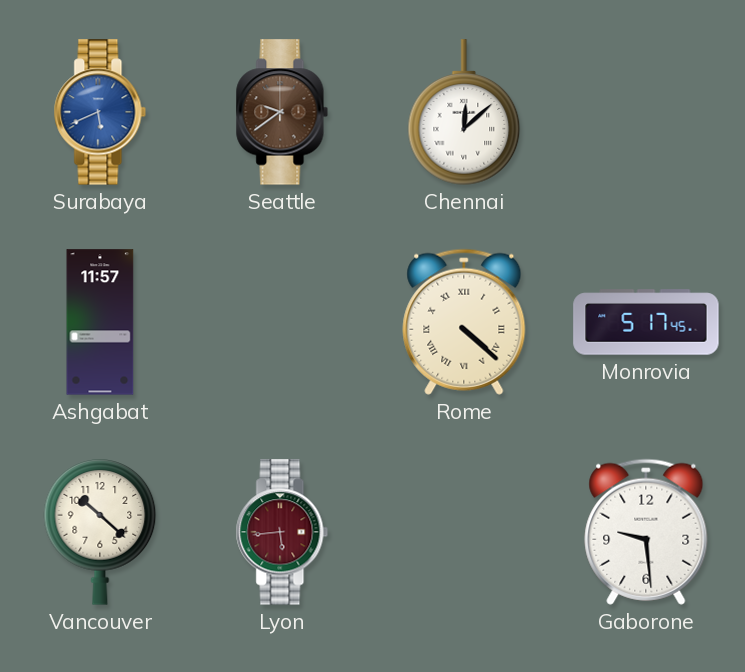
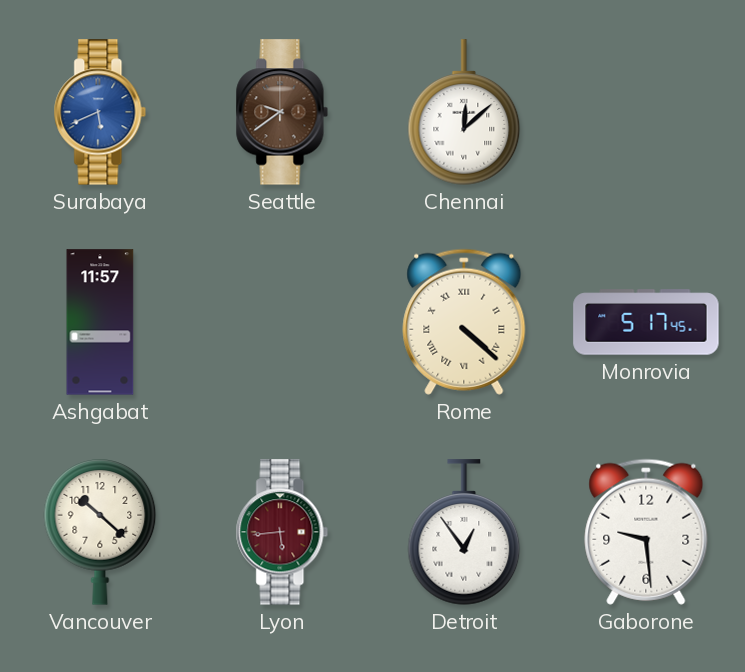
Detroit: none -> 12:54
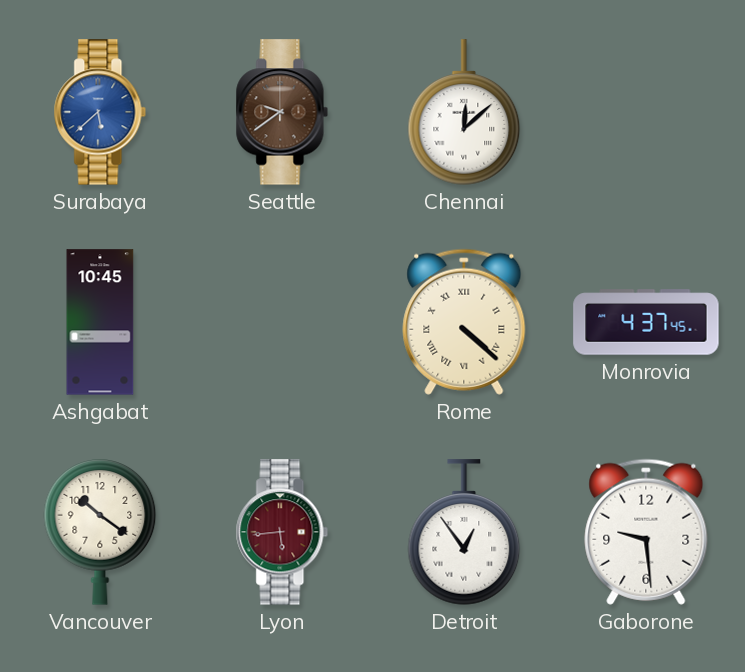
Surabaya: 5:41 -> 5:38
Ashgabat: 11:57 -> 10:45
Monrovia: 5:17 -> 4:37
Vancouver: 10:22 -> 10:21
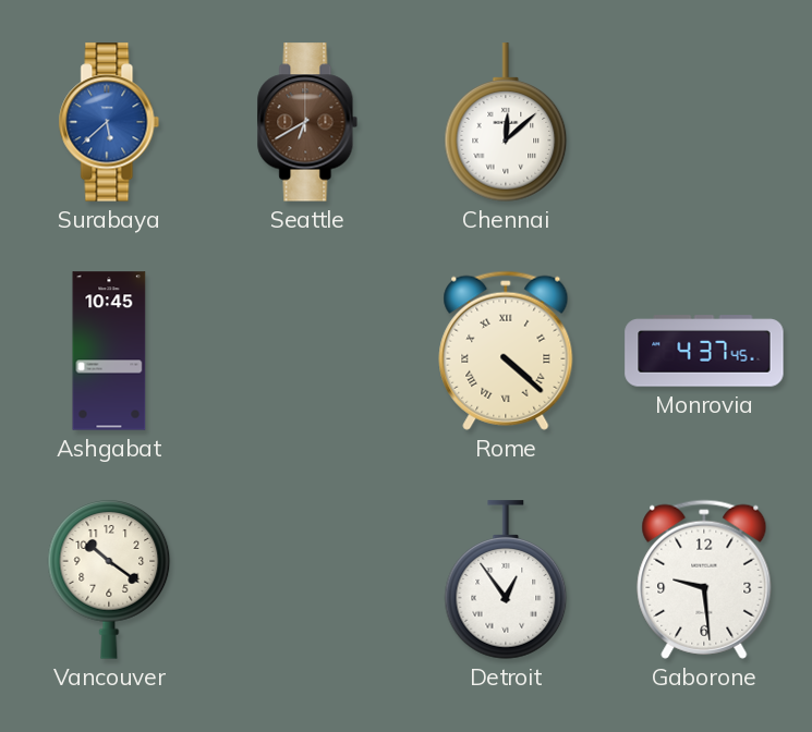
Seattle: 9:39 -> 6:40
Lyon: 5:44 -> none
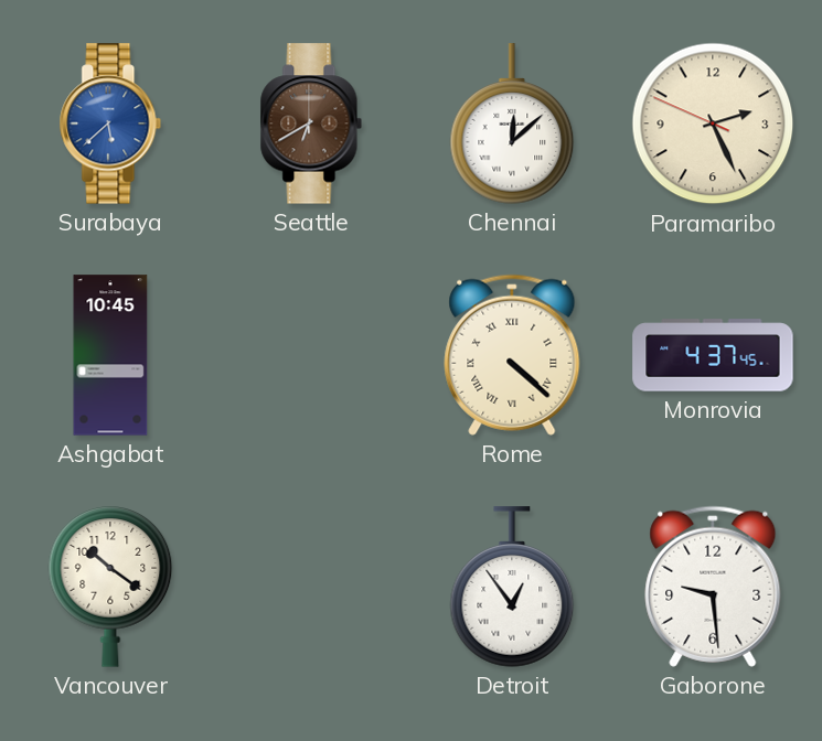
Paramaribo: none -> 2:25
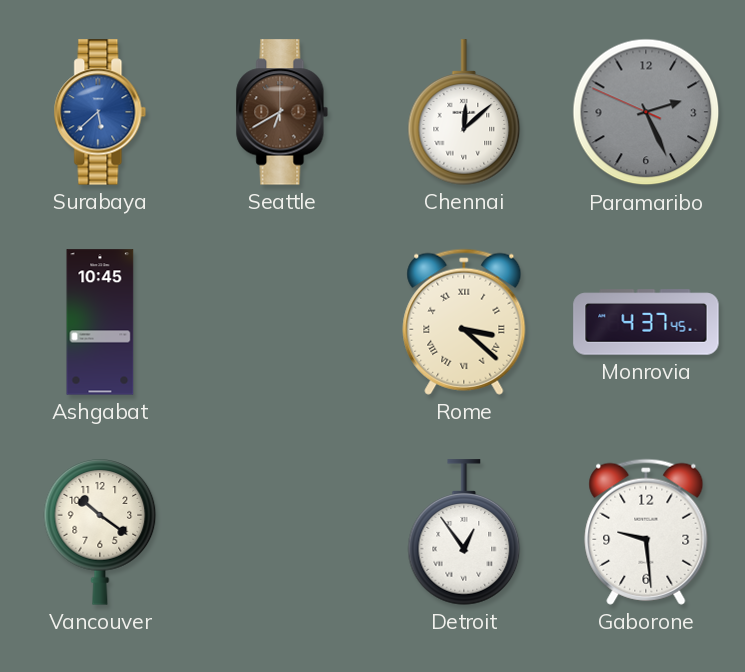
Paramaribo dial: cream -> grey
Rome: 4:22 -> 3:22
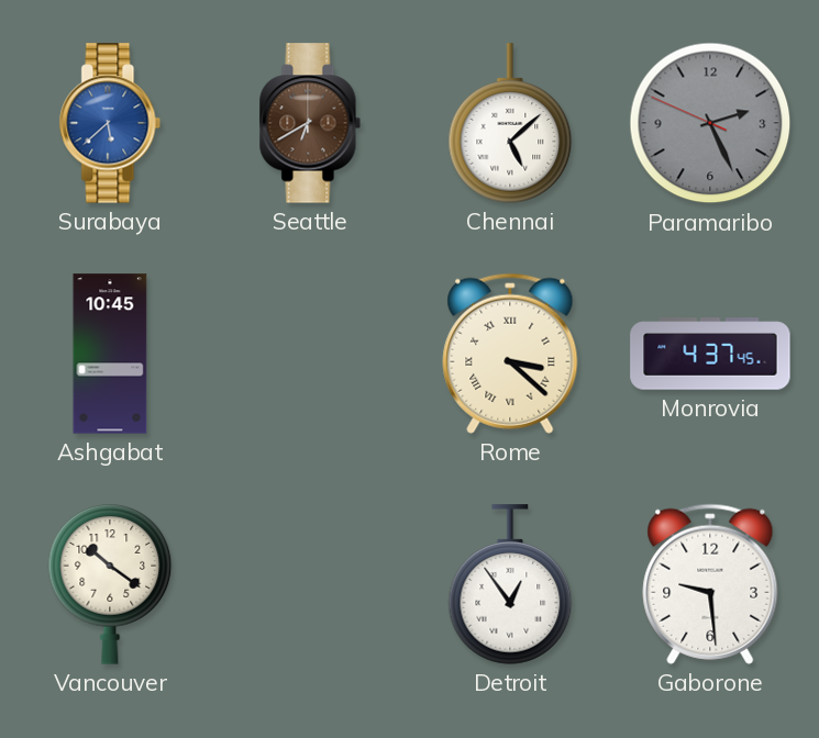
Chennai: 12:08 -> 5:08
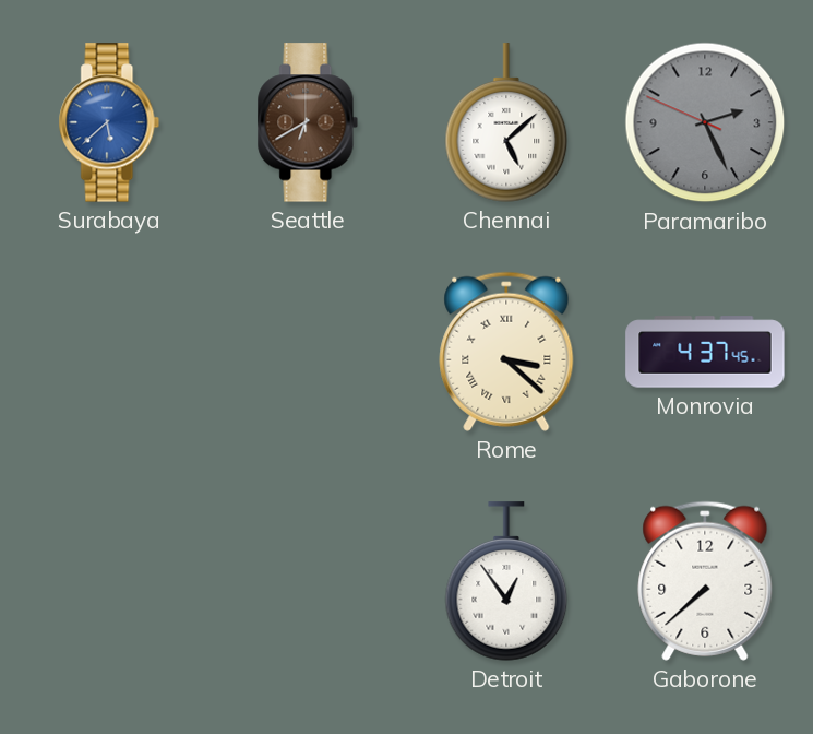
Ashgabat: 10:45 -> none
Vancouver: 10:21 -> none
Gaborone: 9:29 -> 7:38
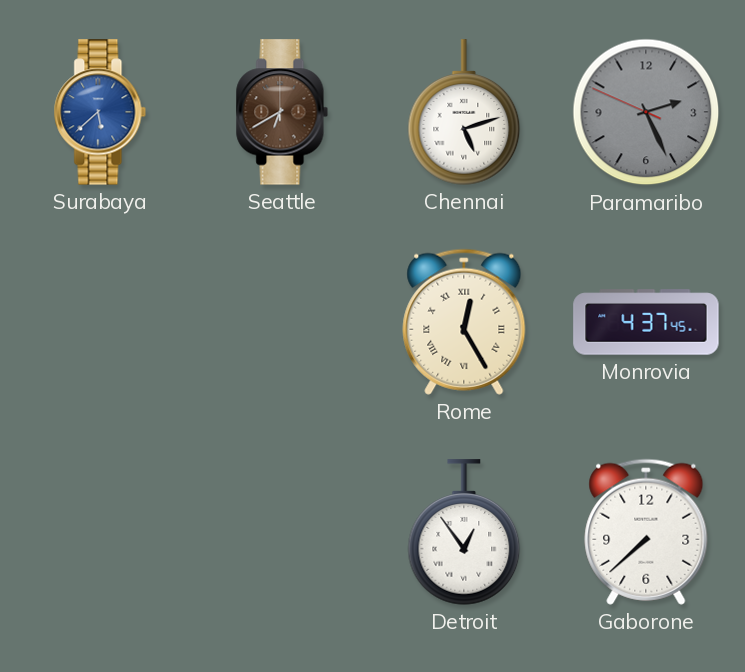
Chennai: 5:08 -> 5:12
Rome: 3:22 -> 12:25
